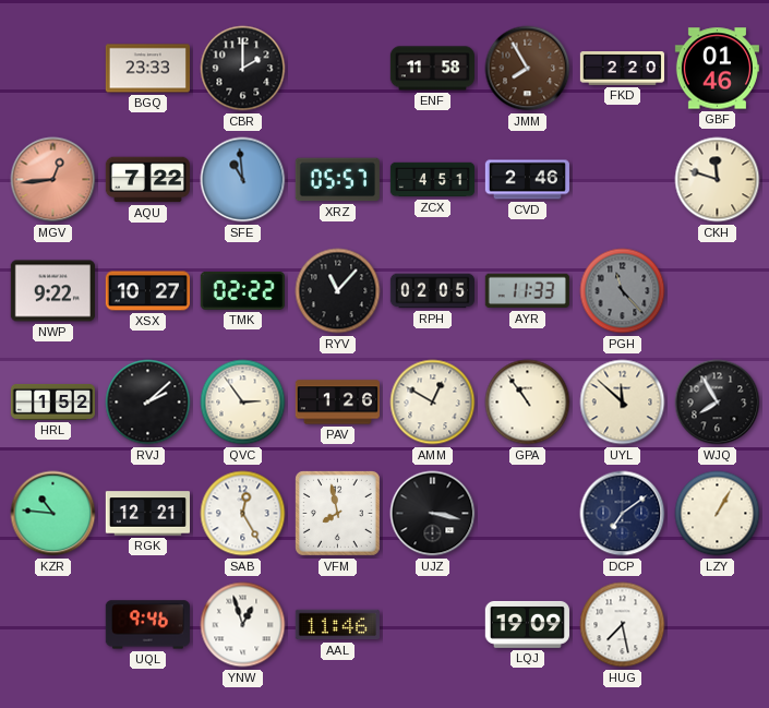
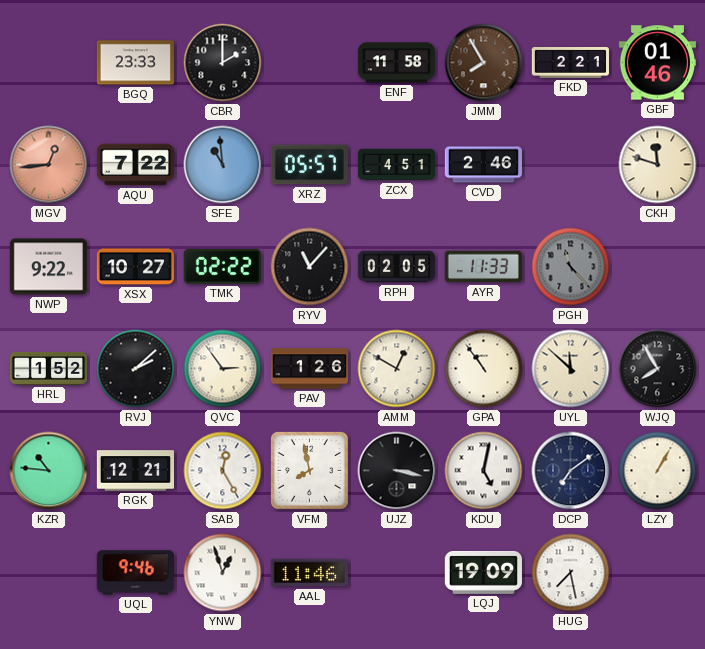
FKD: 2:20 -> 2:21
KDU: none -> 5:02
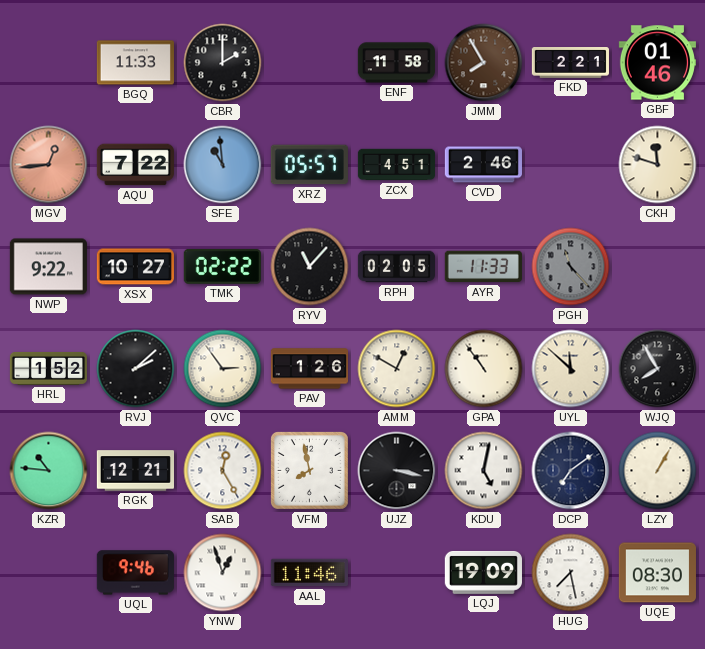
BGQ: 23:33 -> 11:33
UQE: none -> 08:30
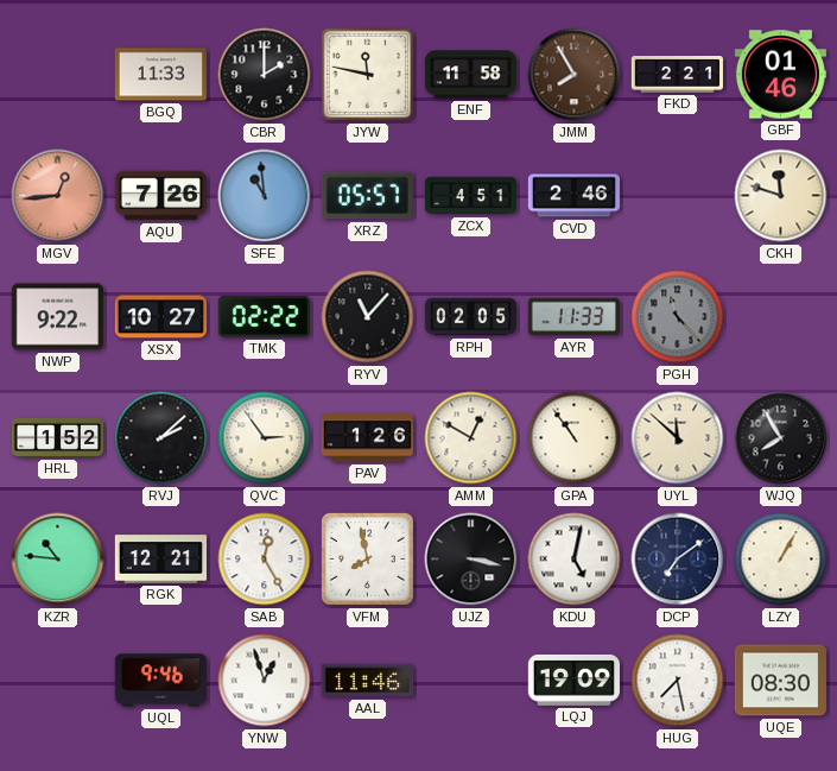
JYW: none -> 11:47
AQU: 7:22 -> 7:26
